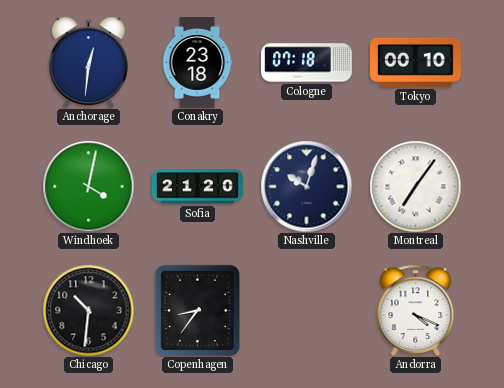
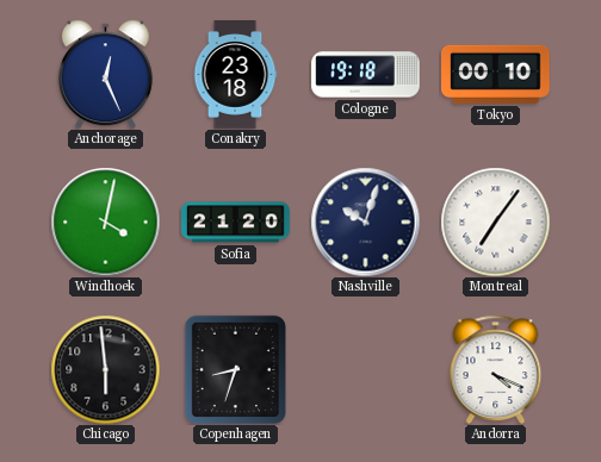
Anchorage: 12:31 -> 12:26
Cologne: 07:18 -> 19:18
Chicago: 10:31 -> 5:59
Copenhagen: 8:36 -> 8:33
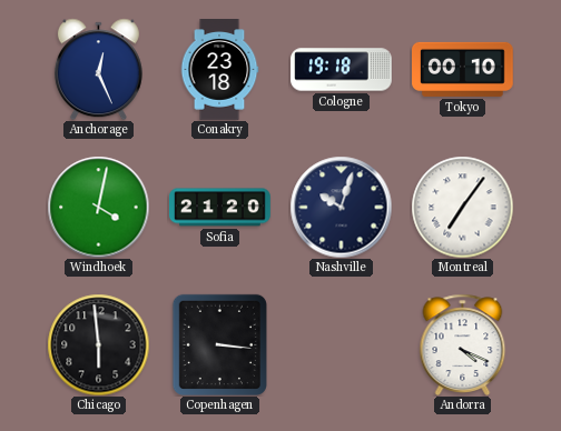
Copenhagen: 8:33 -> 3:16
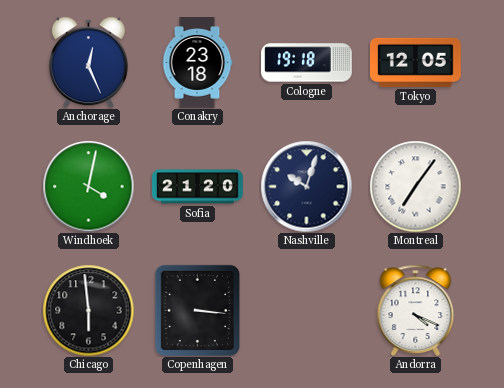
Tokyo: 00:10 -> 12:05
